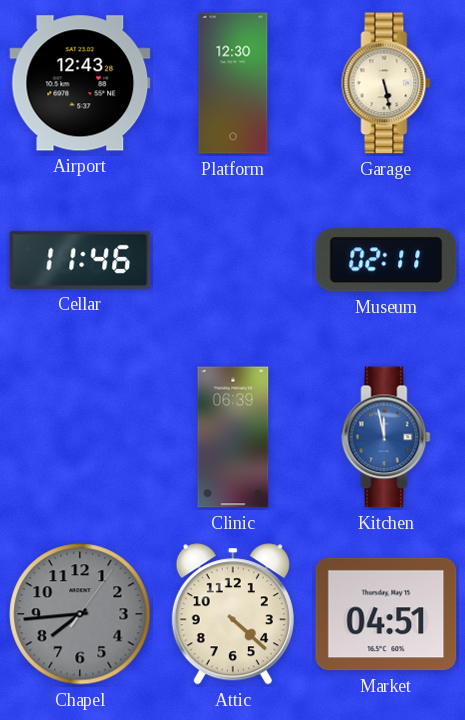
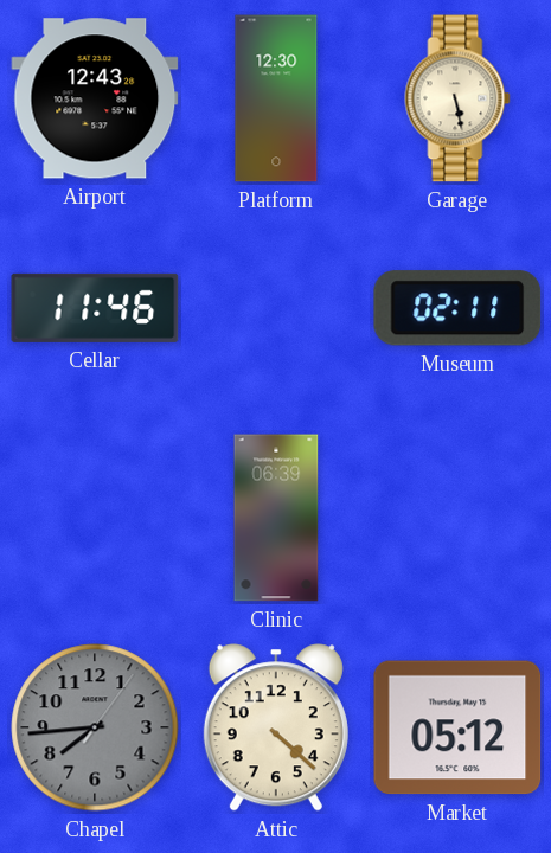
Kitchen: 11:58 -> none
Market: 04:51 -> 05:12
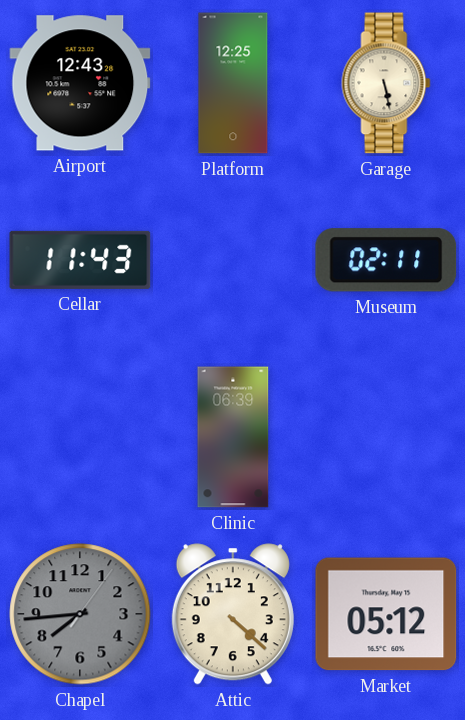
Platform: 12:30 -> 12:25
Cellar: 11:46 -> 11:43
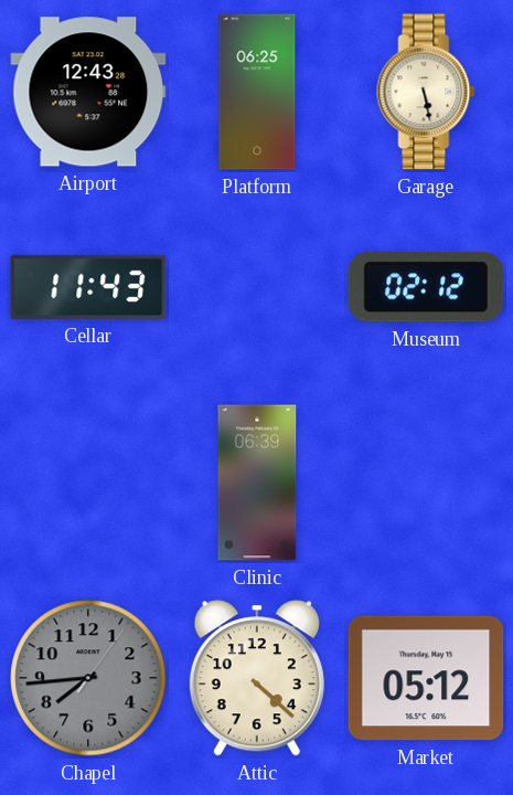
Platform: 12:25 -> 06:25
Museum: 02:11 -> 02:12
